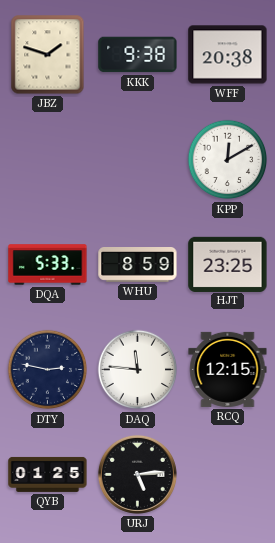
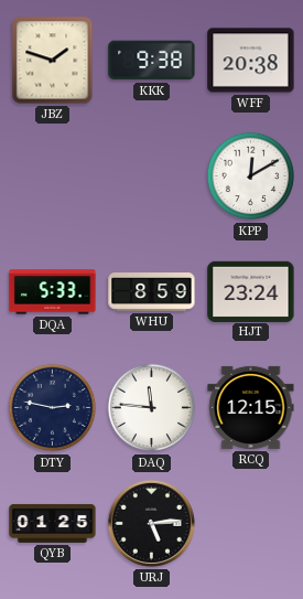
HJT: 23:25 -> 23:24
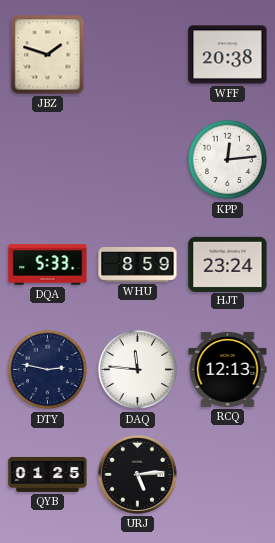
KKK: 9:38 -> none
KPP: 12:10 -> 12:14
RCQ: 12:15 -> 12:13
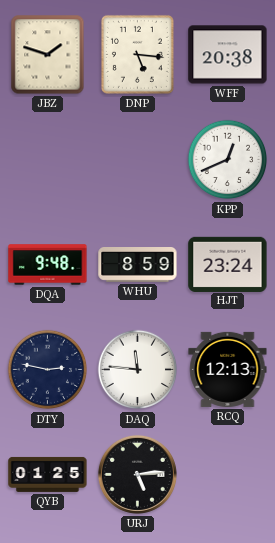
DNP: none -> 5:16
KPP: 12:14 -> 12:41
DQA: 5:33 -> 9:48
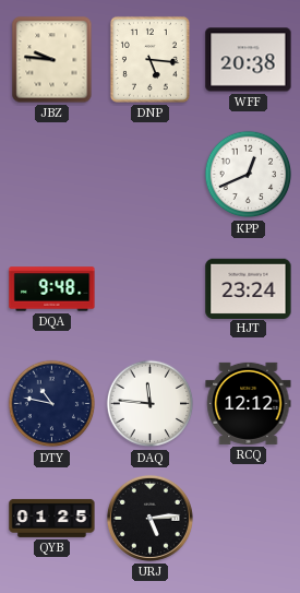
JBZ: 1:48 -> 9:46
WHU: 8:59 -> none
DTY: 2:47 -> 10:47
RCQ: 12:13 -> 12:12
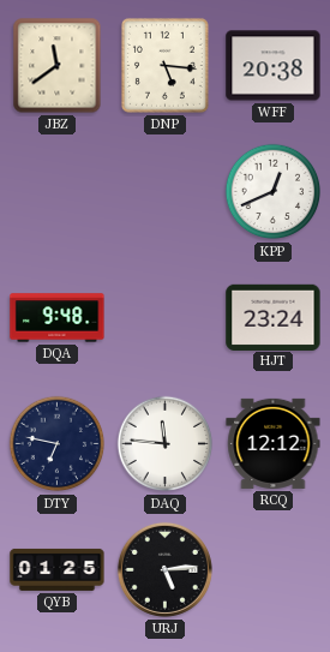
JBZ: 9:46 -> 11:39
DTY: 10:47 -> 6:47
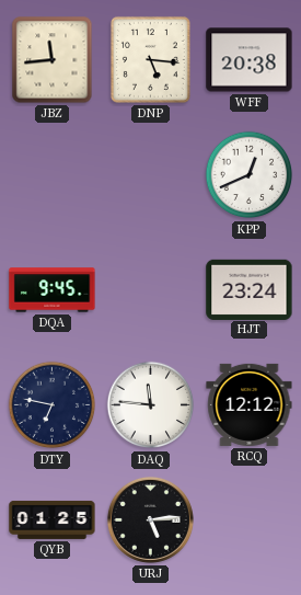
JBZ: 11:39 -> 11:44
DQA: 9:48 -> 9:45
